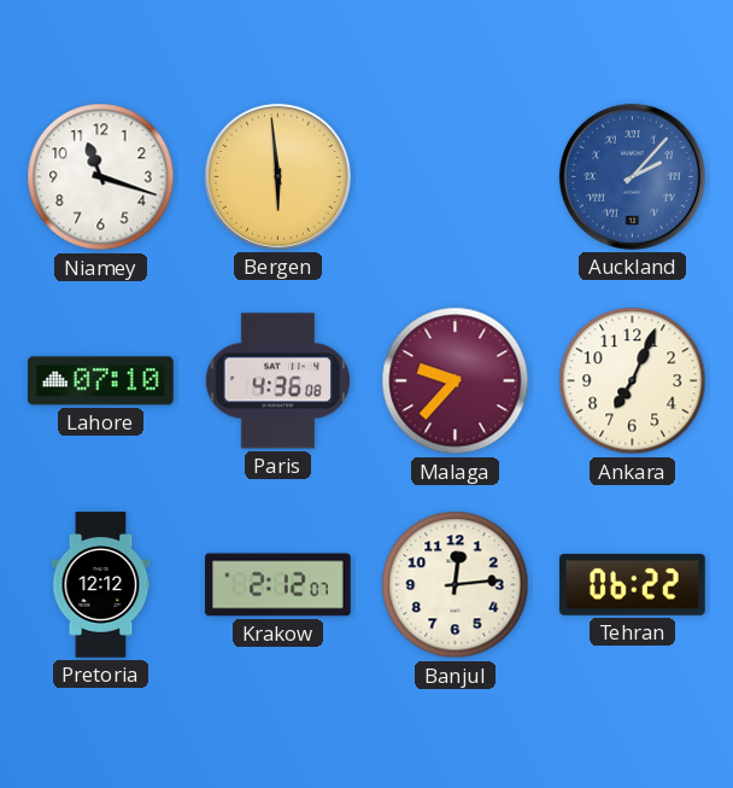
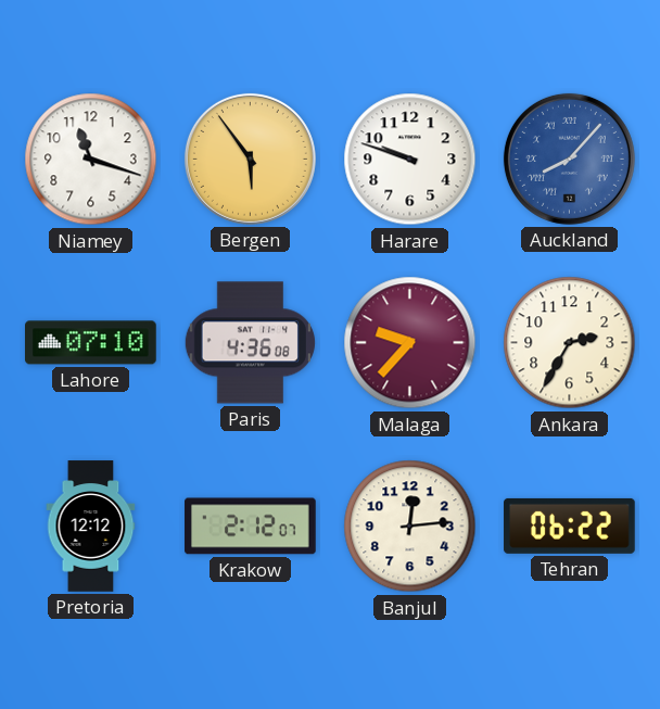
Bergen: 5:59 -> 5:54
Harare: none -> 9:48
Auckland: 2:07 -> 8:07
Ankara: 7:04 -> 2:35
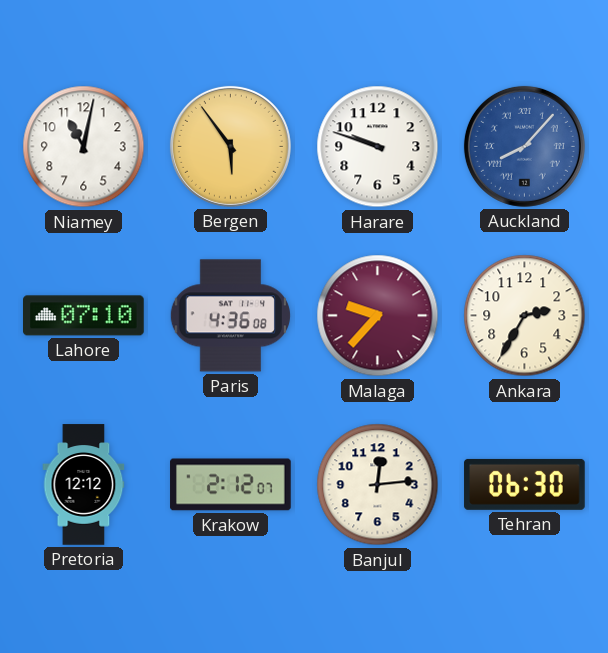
Niamey: 11:18 -> 11:02
Tehran: 06:22 -> 06:30
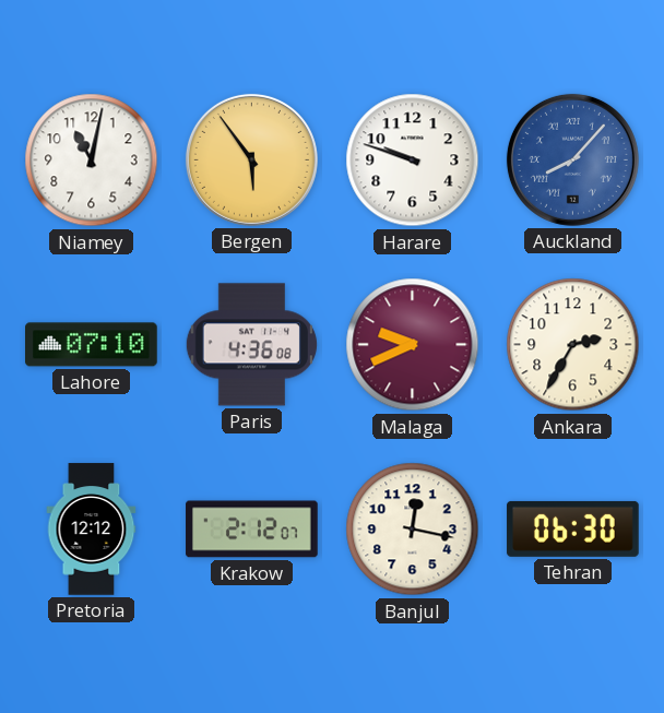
Malaga: 9:37 -> 9:41
Banjul: 12:14 -> 12:17
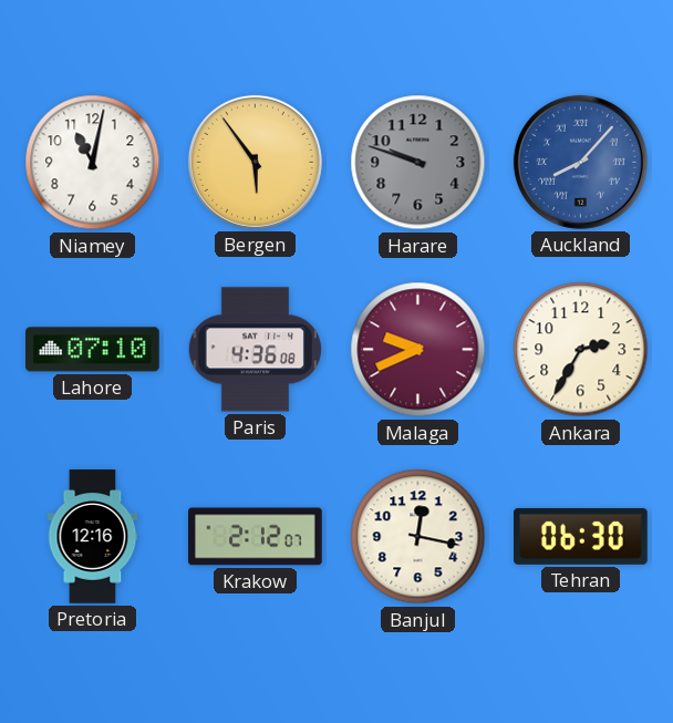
Harare dial: white -> grey
Pretoria: 12:12 -> 12:16
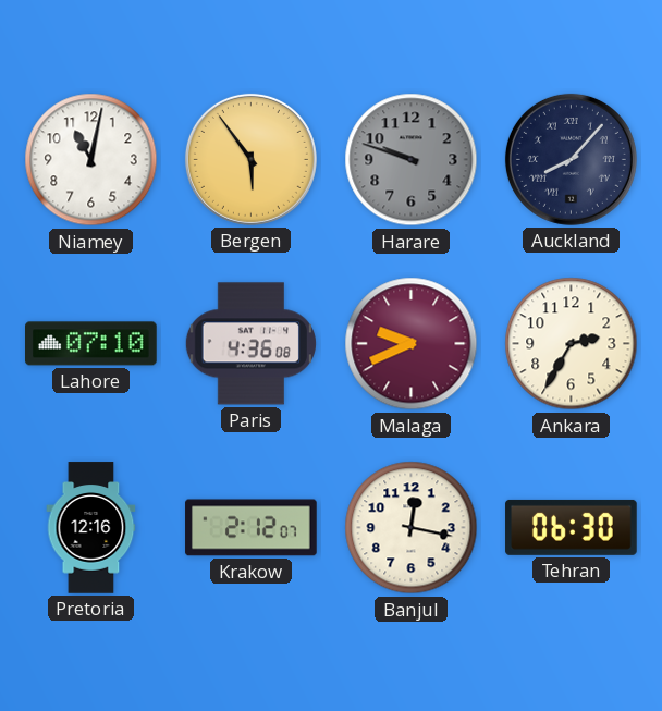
Auckland dial: blue -> navy
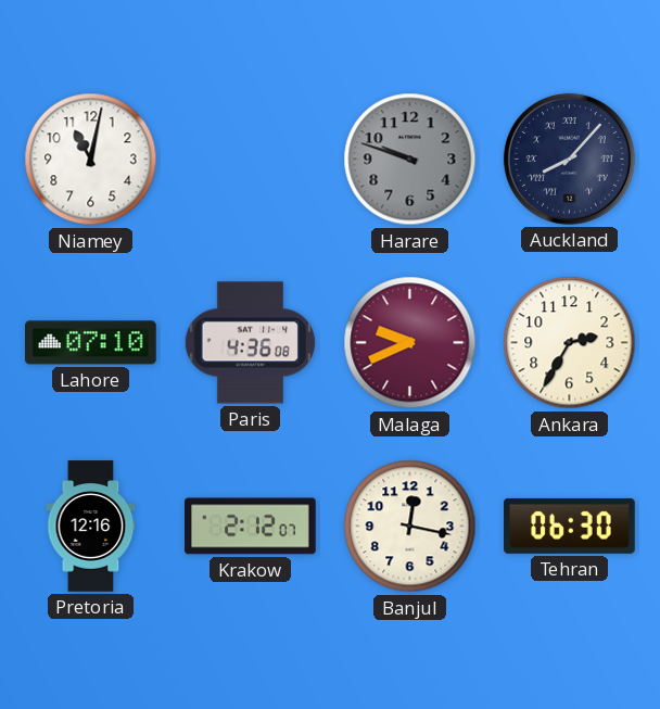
Bergen: 5:54 -> none
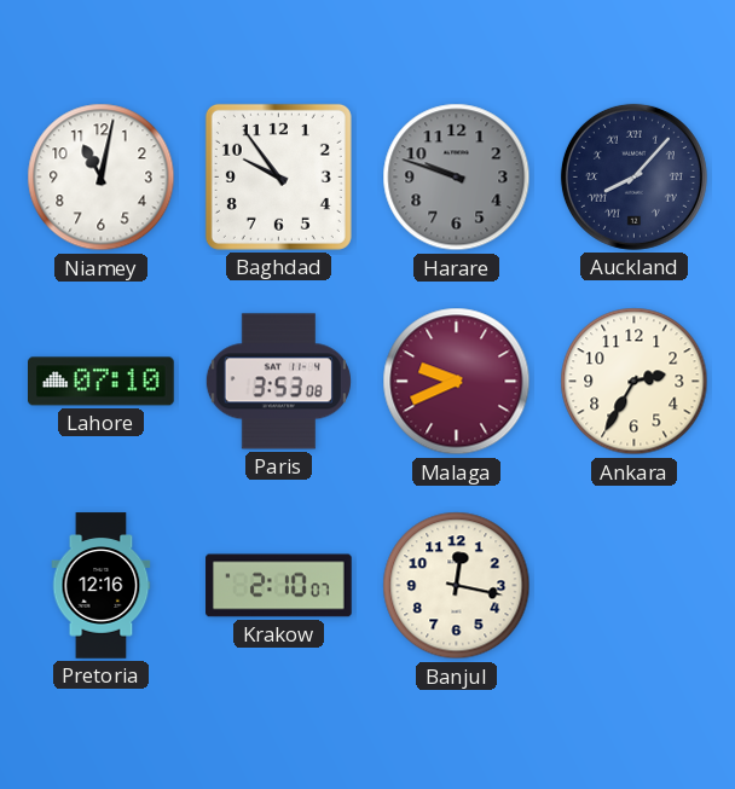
Baghdad: none -> 9:54
Paris: 4:36 -> 3:53
Krakow: 2:12 -> 2:10
Tehran: 06:30 -> none
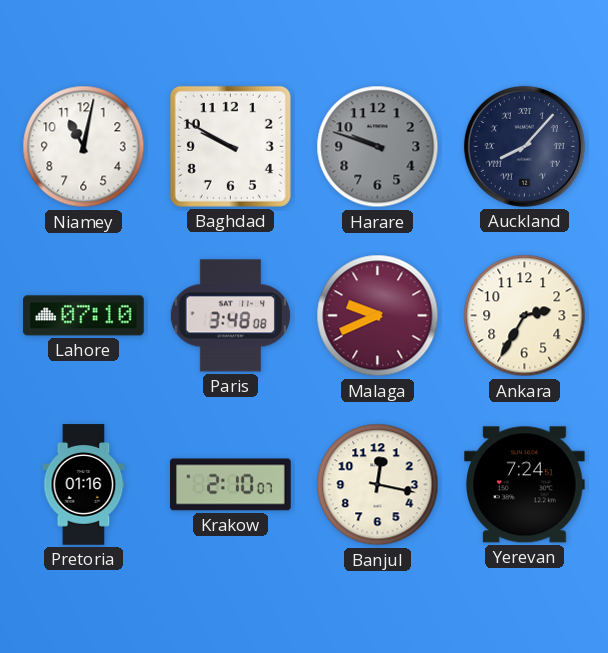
Baghdad: 9:54 -> 9:50
Paris: 3:53 -> 3:48
Pretoria: 12:16 -> 01:16
Yerevan: none -> 7:24
